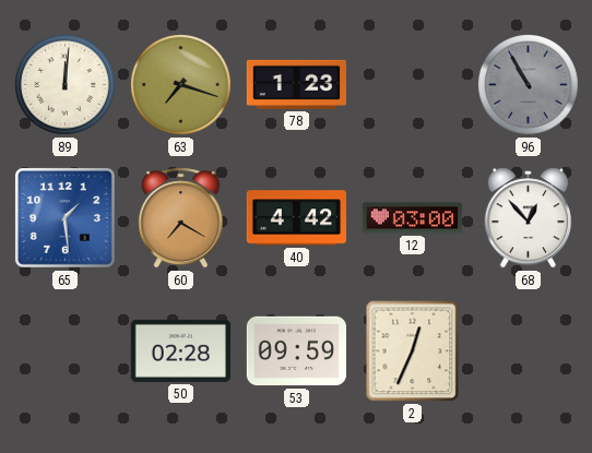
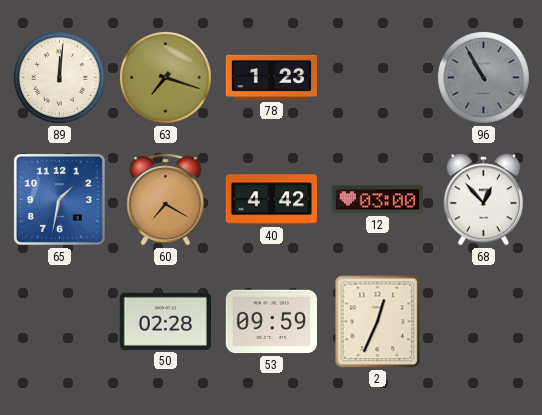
65: 1:29 -> 1:32
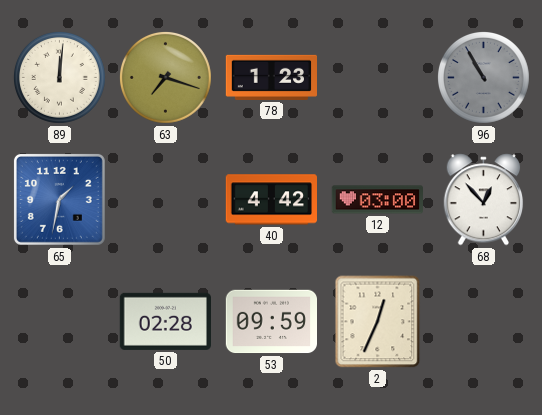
60: 7:20 -> none
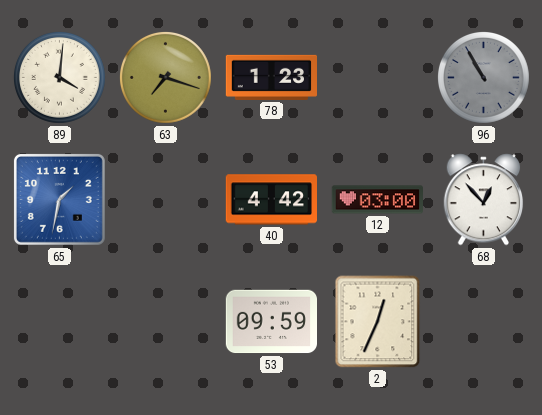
89: 12:01 -> 4:01
50: 02:28 -> none
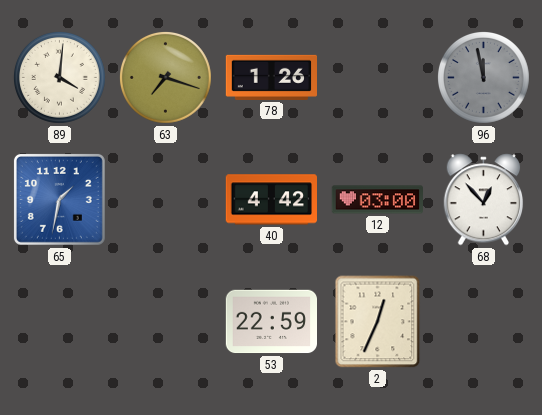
78: 1:23 -> 1:26
96: 10:55 -> 11:58
53: 09:59 -> 22:59
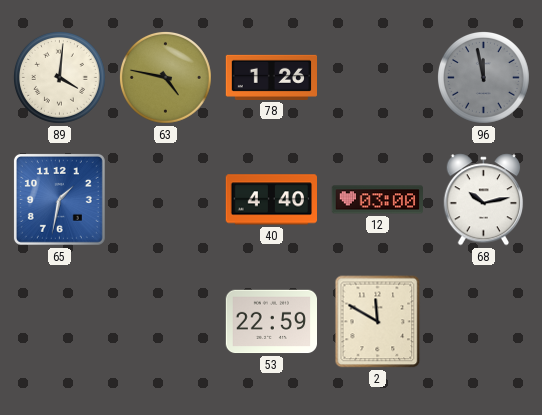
63: 7:18 -> 4:47
40: 4:42 -> 4:40
68: 12:53 -> 10:13
2: 12:34 -> 11:50
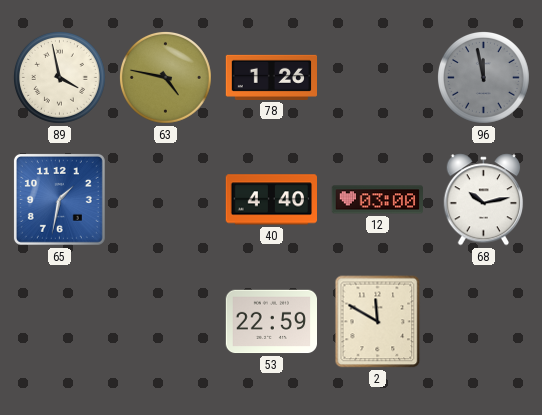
89: 4:01 -> 3:58
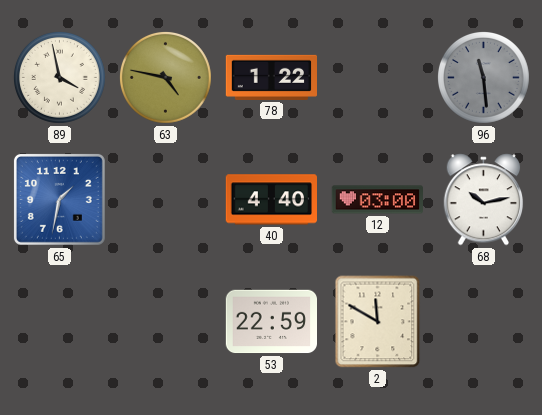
78: 1:26 -> 1:22
96: 11:58 -> 11:29
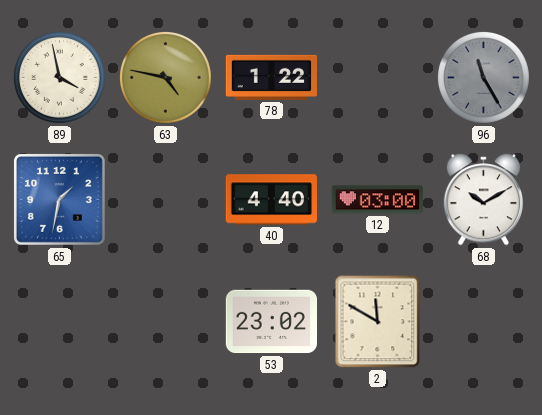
96: 11:29 -> 11:25
68: 10:13 -> 10:10
53: 22:59 -> 23:02
